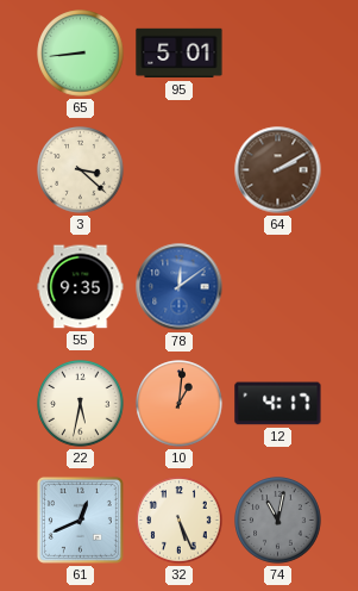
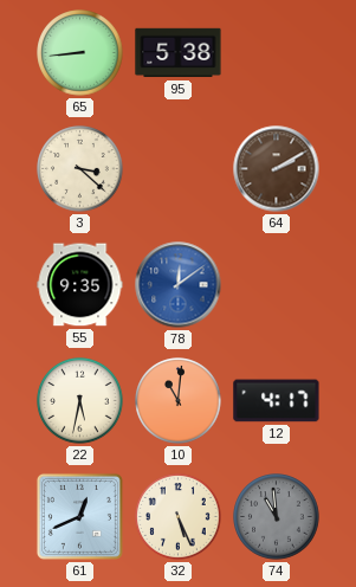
95: 5:01 -> 5:38
10: 1:01 -> 11:01
74: 11:02 -> 10:59
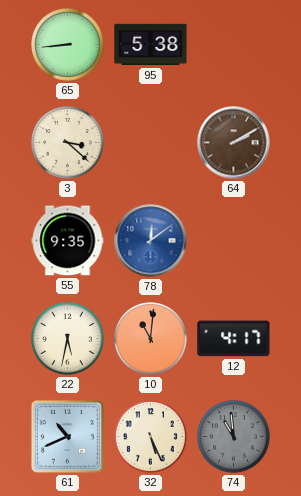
61: 12:41 -> 10:41
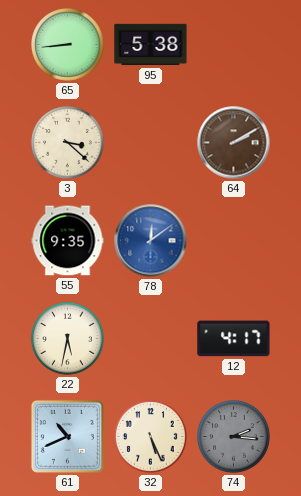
10: 11:01 -> none
74: 10:59 -> 2:16
